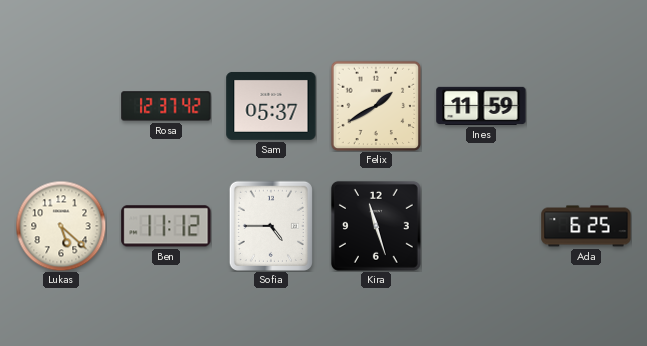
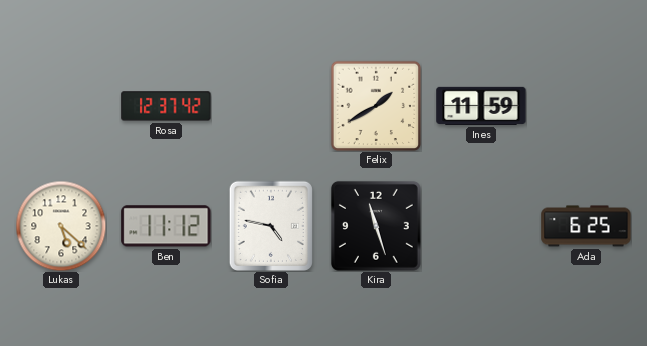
Sam: 05:37 -> none
Sofia: 4:45 -> 4:47
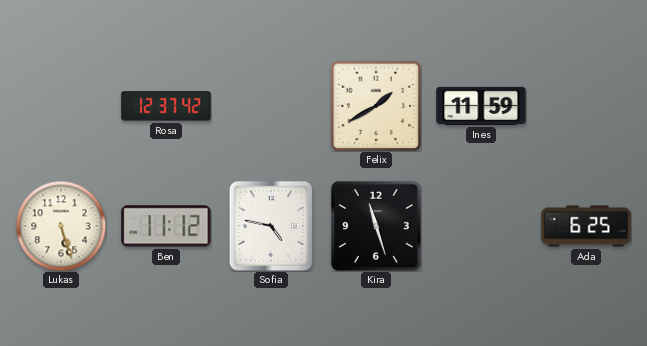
Lukas: 5:22 -> 5:27
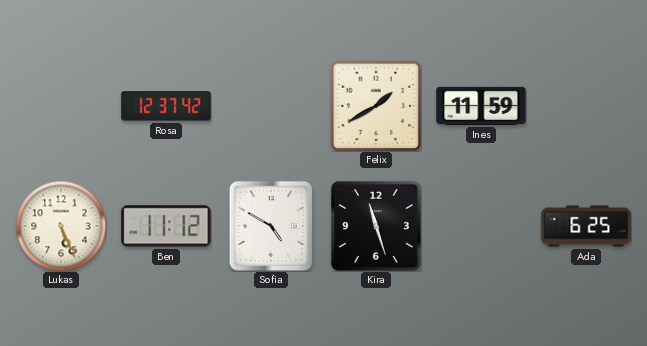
Lukas: 5:27 -> 5:26
Sofia: 4:47 -> 4:50
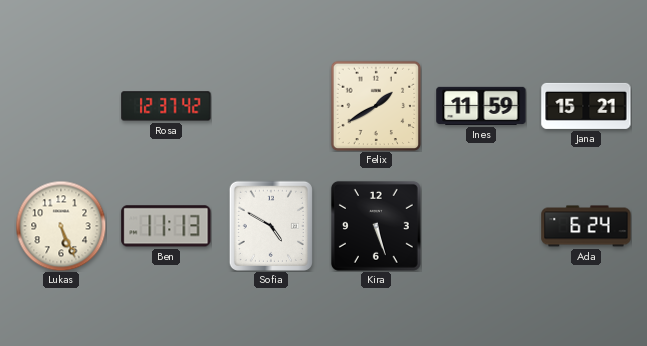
Jana: none -> 15:21
Ben: 11:12 -> 11:13
Kira: 11:27 -> 5:27
Ada: 6:25 -> 6:24
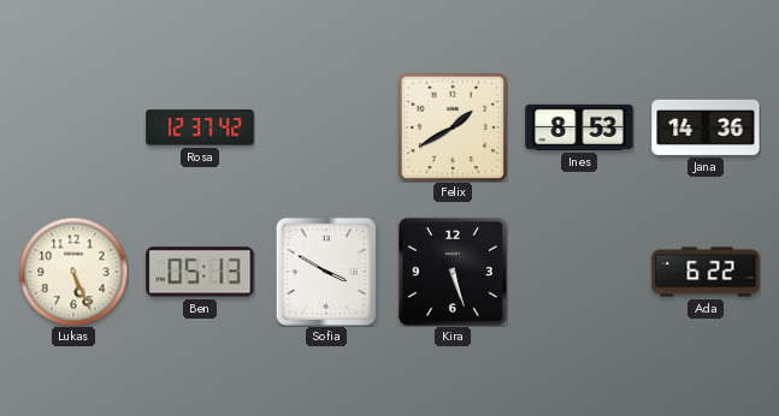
Ines: 11:59 -> 8:53
Jana: 15:21 -> 14:36
Ben: 11:13 -> 05:13
Sofia: 4:50 -> 3:50
Ada: 6:24 -> 6:22
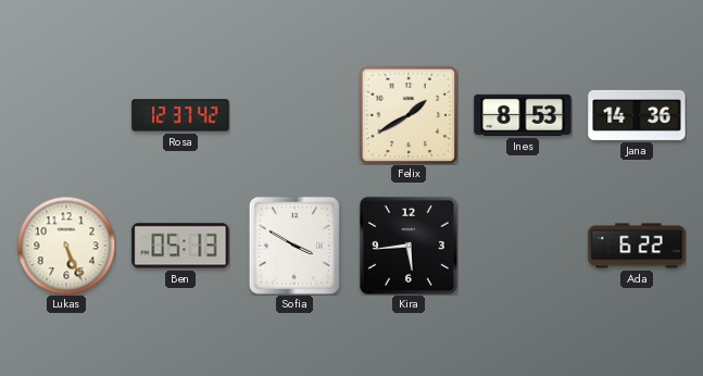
Kira: 5:27 -> 5:44
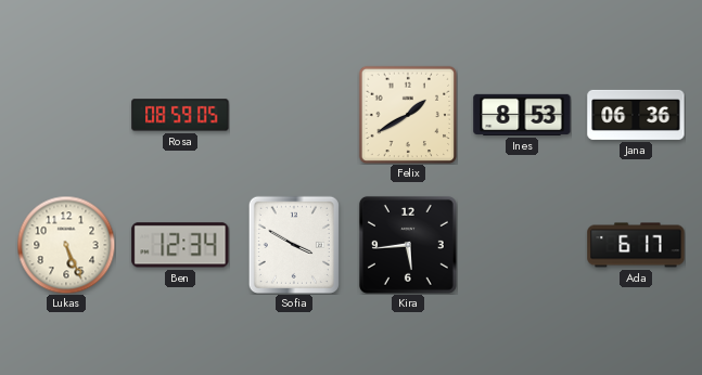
Rosa: 12:37 -> 08:59
Jana: 14:36 -> 06:36
Ben: 05:13 -> 12:34
Ada: 6:22 -> 6:17
